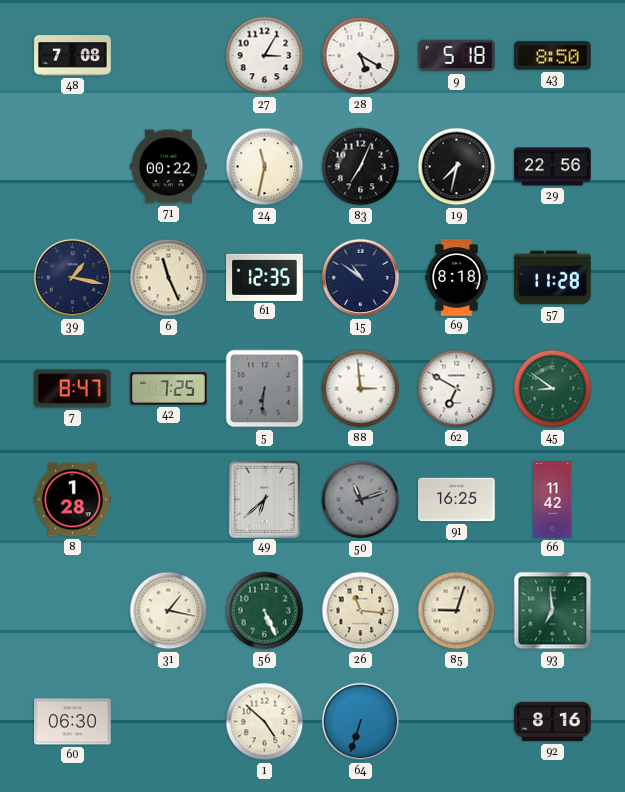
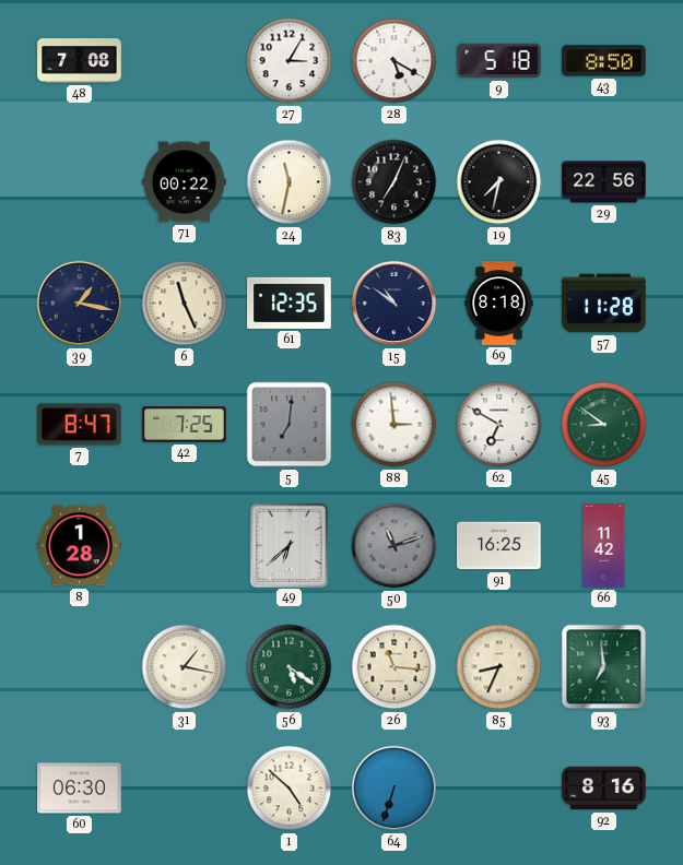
5: 6:31 -> 7:01
56: 5:26 -> 5:21
85: 9:03 -> 8:34
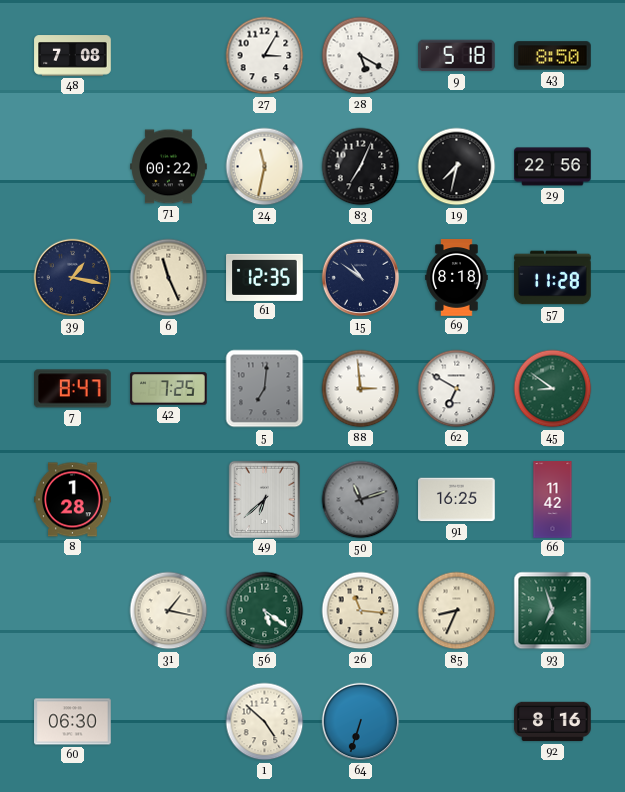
93: 6:59 -> 6:57
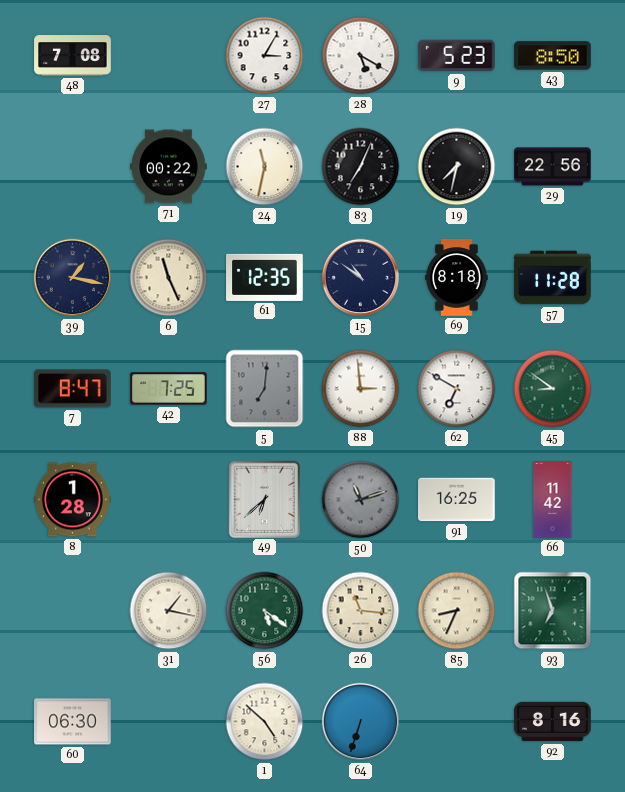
9: 5:18 -> 5:23
